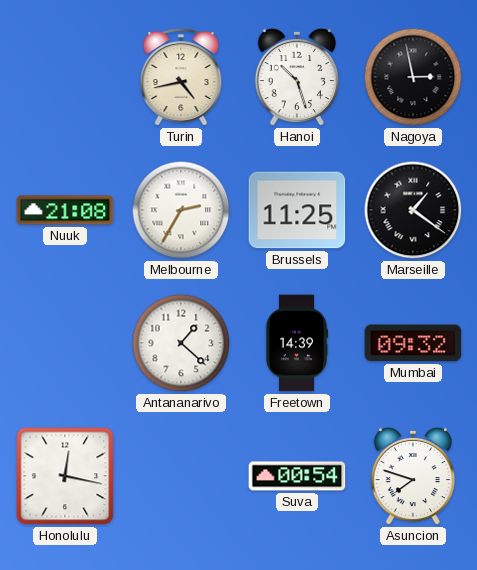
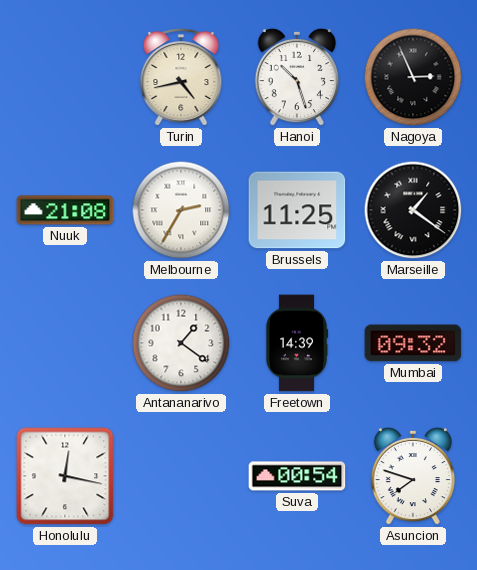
Nagoya: 2:58 -> 2:56
Antananarivo: 1:22 -> 1:21
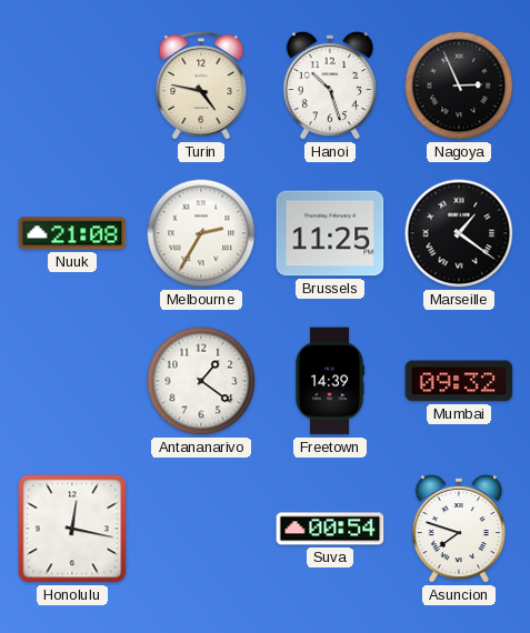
Turin: 4:43 -> 4:47
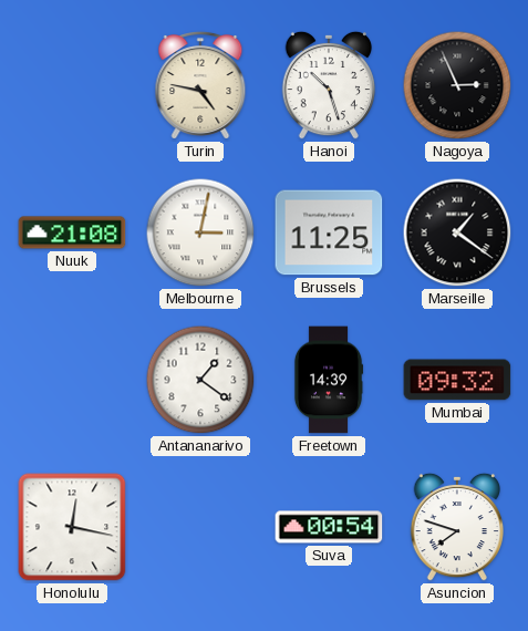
Melbourne: 2:35 -> 3:02
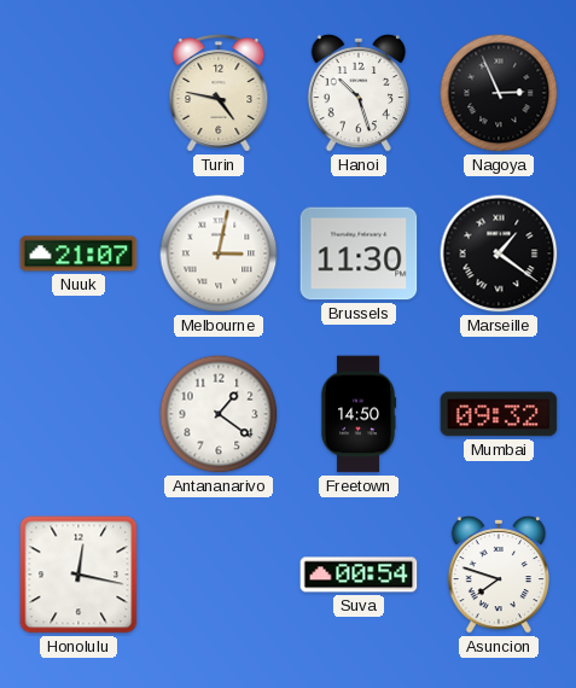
Nuuk: 21:08 -> 21:07
Brussels: 11:25 -> 11:30
Freetown: 14:39 -> 14:50
